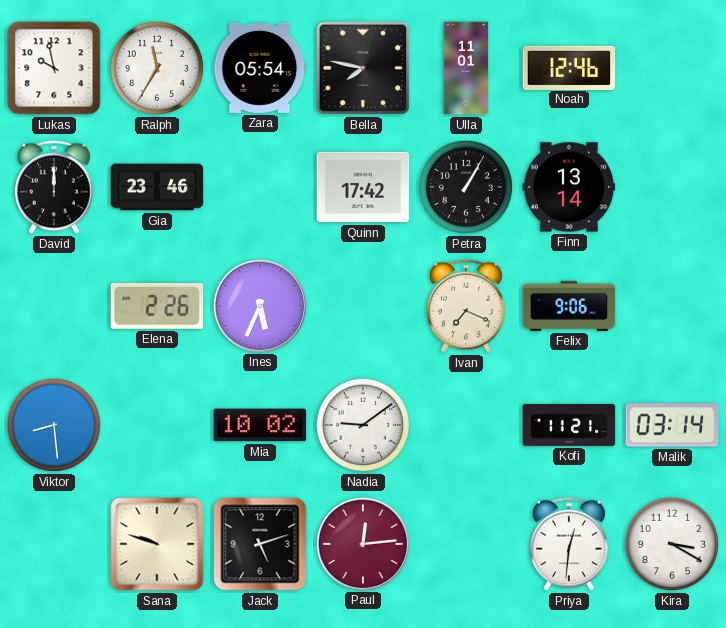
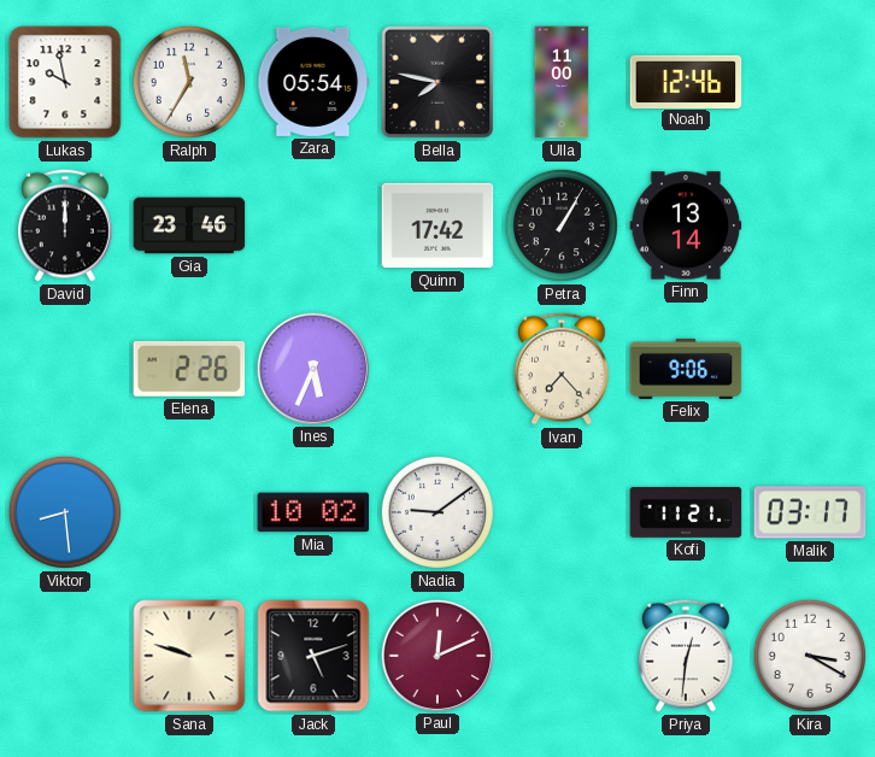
Ulla: 11:01 -> 11:00
Ivan: 7:19 -> 7:23
Malik: 03:14 -> 03:17
Paul: 12:14 -> 12:11
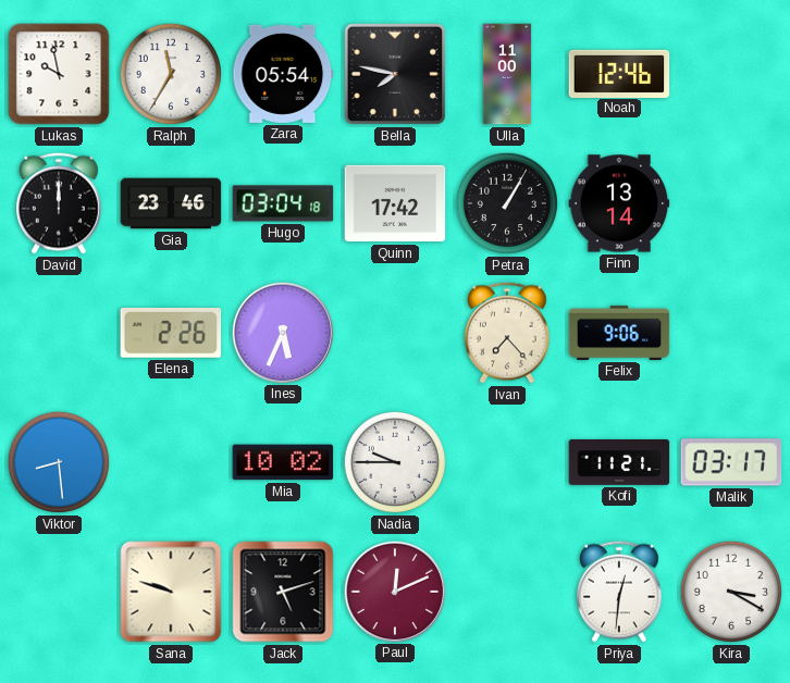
Hugo: none -> 03:04
Nadia: 9:09 -> 9:45
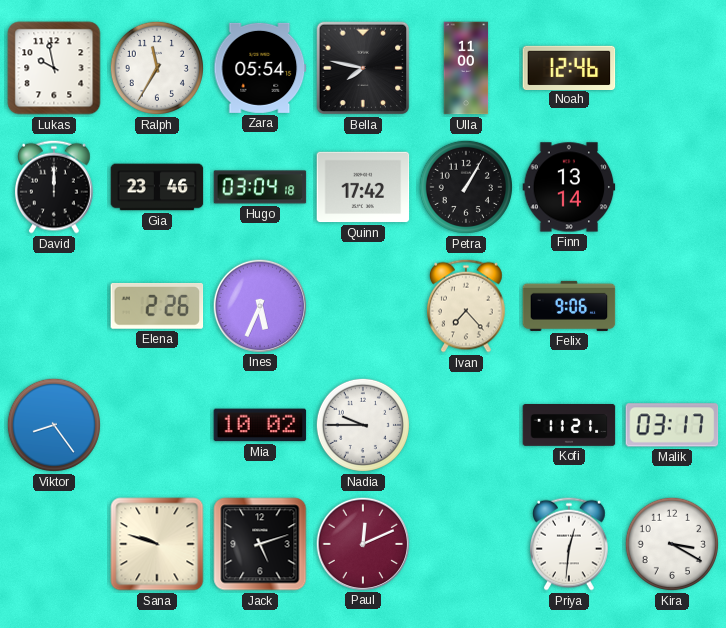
Viktor: 8:29 -> 8:24
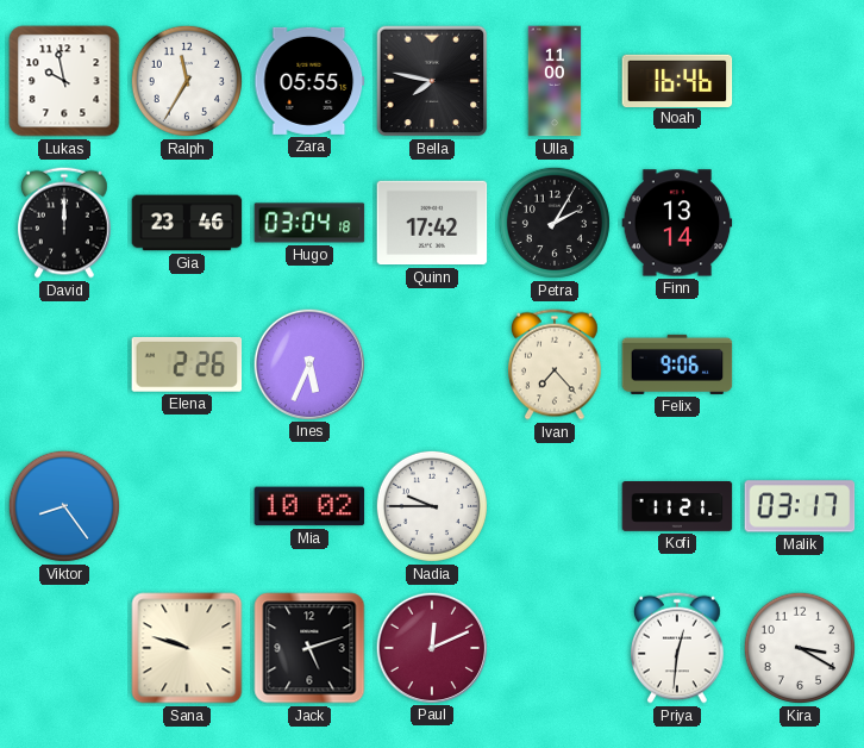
Zara: 05:54 -> 05:55
Noah: 12:46 -> 16:46
Petra: 1:05 -> 2:05
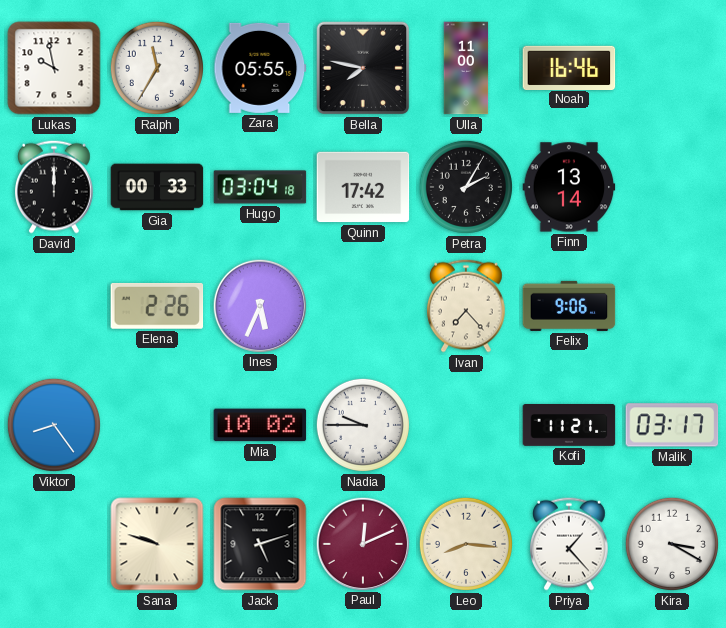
Gia: 23:46 -> 00:33
Leo: none -> 8:16
Priya: 12:31 -> 1:23
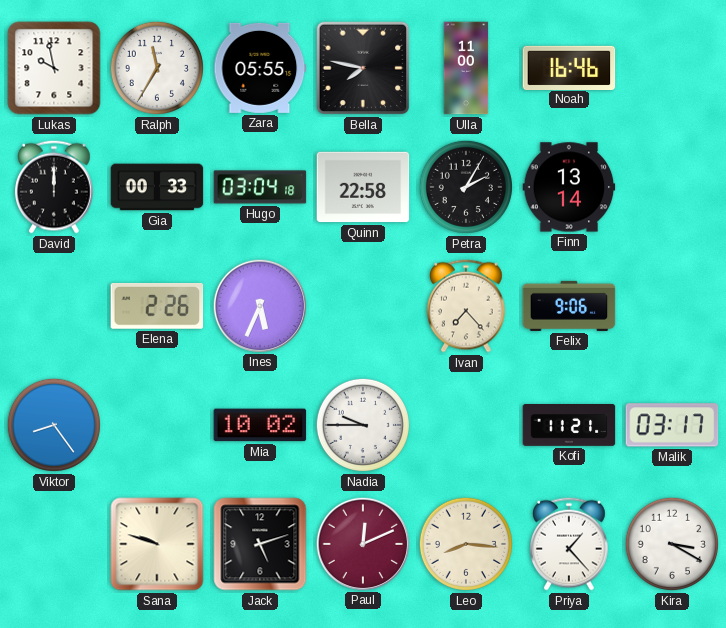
Quinn: 17:42 -> 22:58
